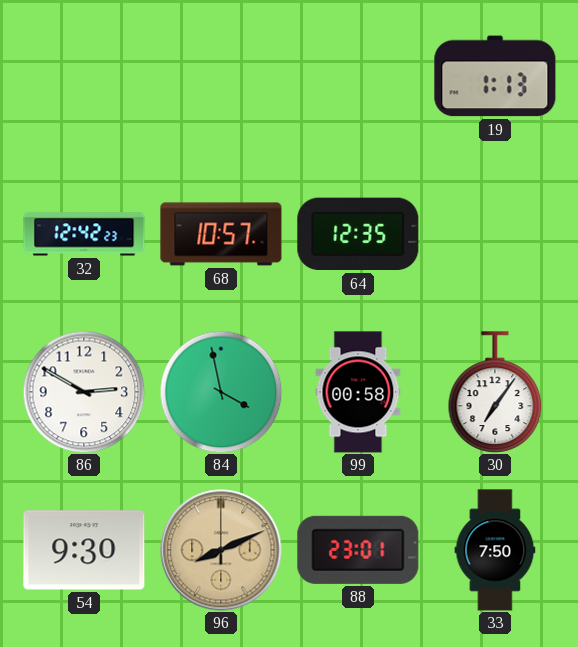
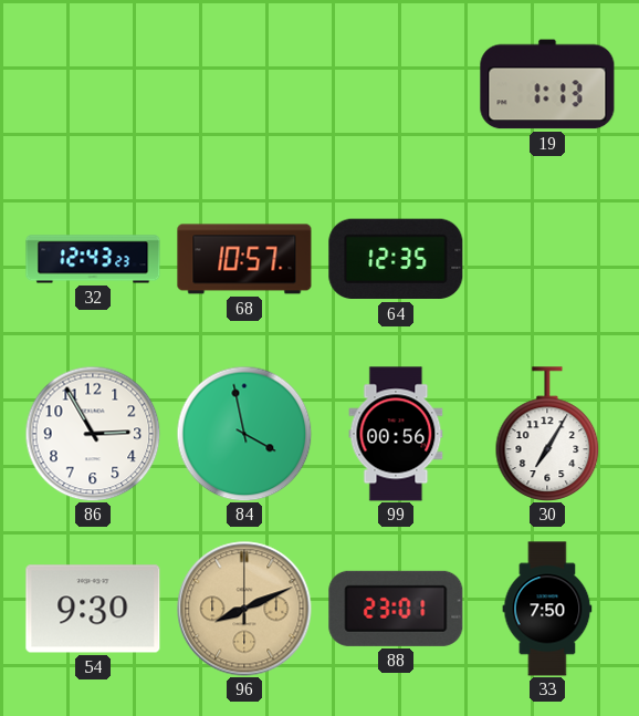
32: 12:42 -> 12:43
86: 2:50 -> 2:55
99: 00:58 -> 00:56
30: 7:06 -> 7:05
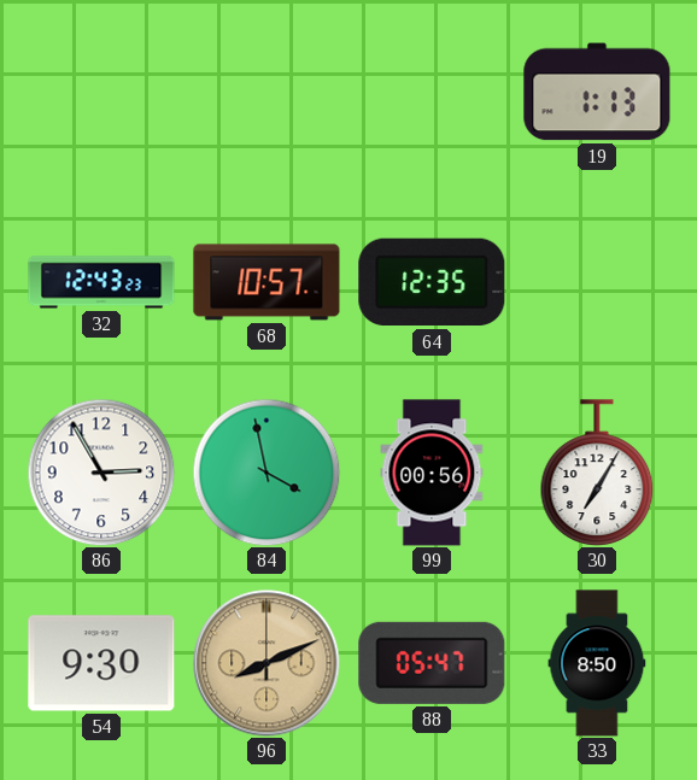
88: 23:01 -> 05:47
33: 7:50 -> 8:50
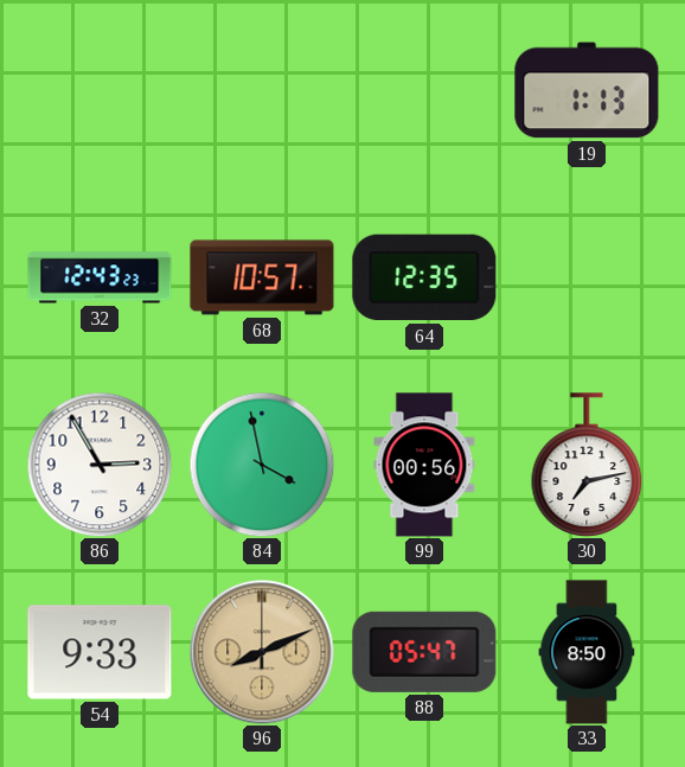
30: 7:05 -> 7:13
54: 9:30 -> 9:33
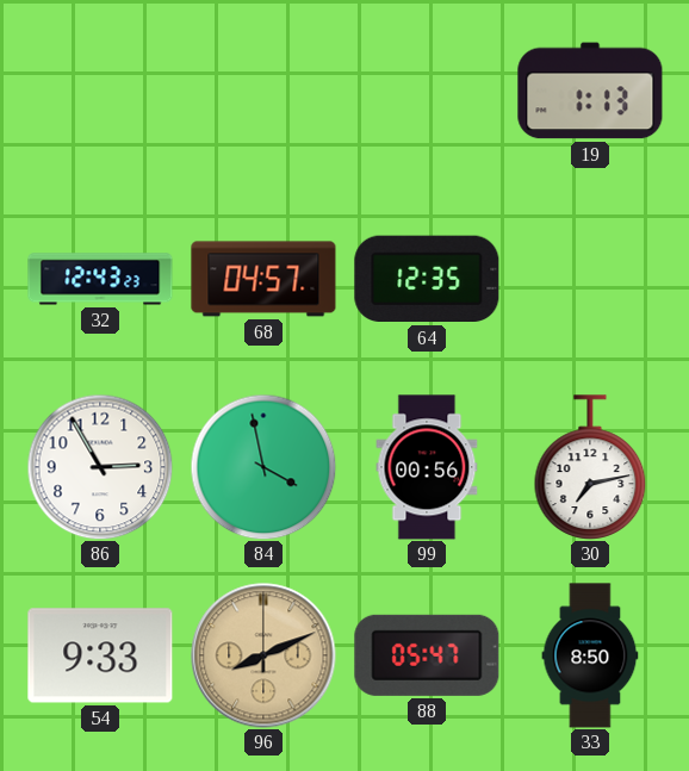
68: 10:57 -> 04:57
